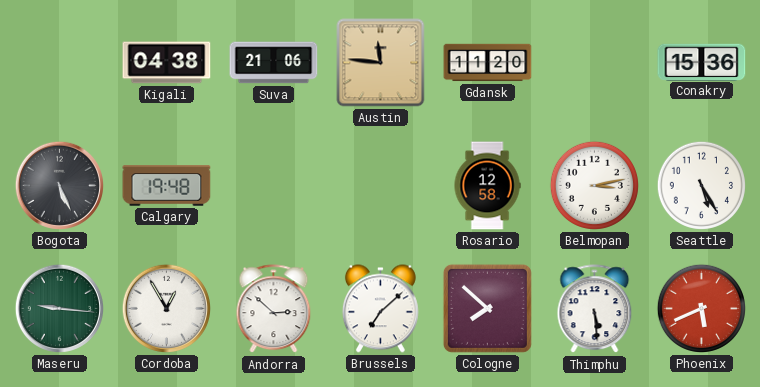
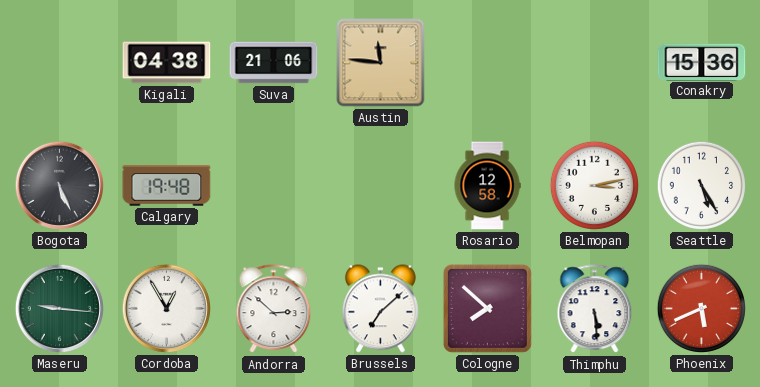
Gdansk: 11:20 -> none
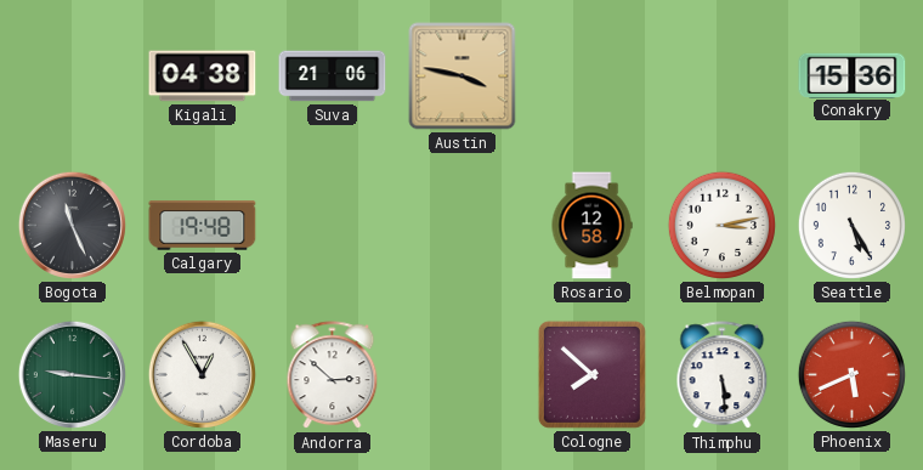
Austin: 11:46 -> 3:47
Bogota: 5:26 -> 11:26
Brussels: 7:08 -> none
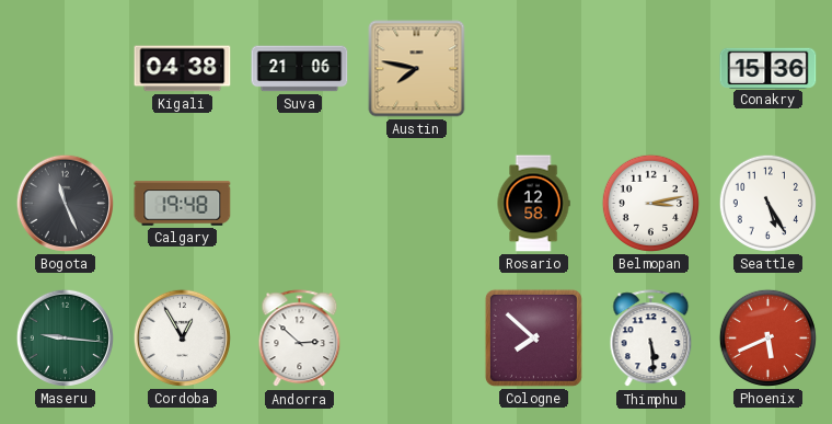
Austin: 3:47 -> 7:47
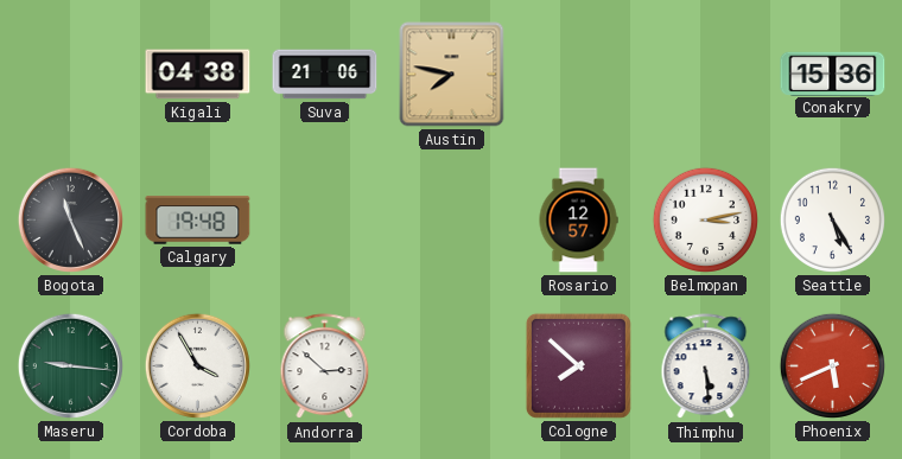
Rosario: 12:58 -> 12:57
Cordoba: 12:55 -> 3:55
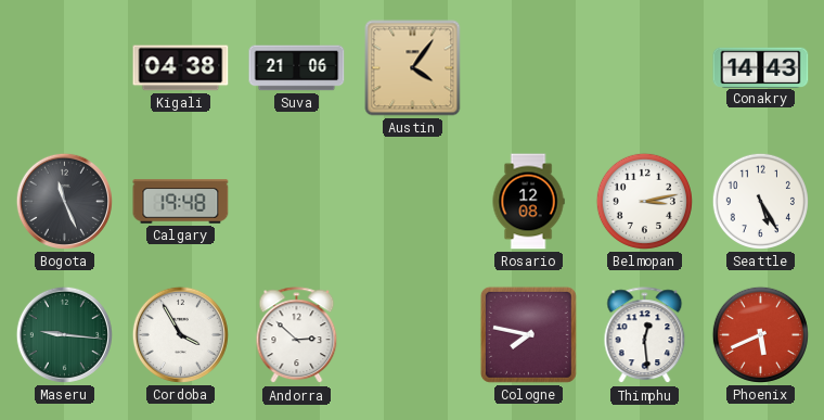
Austin: 7:47 -> 4:06
Conakry: 15:36 -> 14:43
Rosario: 12:57 -> 12:08
Cologne: 7:52 -> 7:47
Thimphu: 5:29 -> 12:29
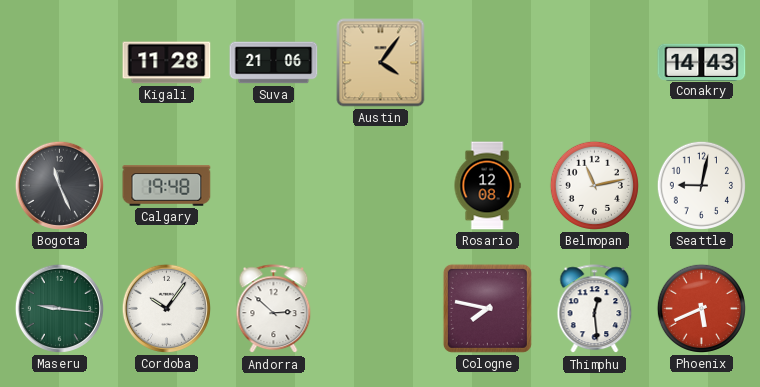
Kigali: 04:38 -> 11:28
Belmopan: 3:13 -> 11:13
Seattle: 5:25 -> 9:02
Cordoba: 3:55 -> 10:06
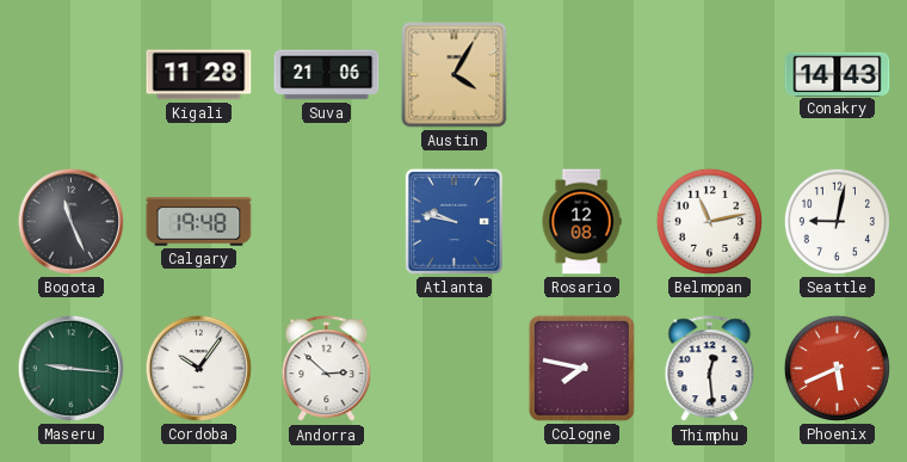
Austin: 4:06 -> 4:05
Atlanta: none -> 9:47
